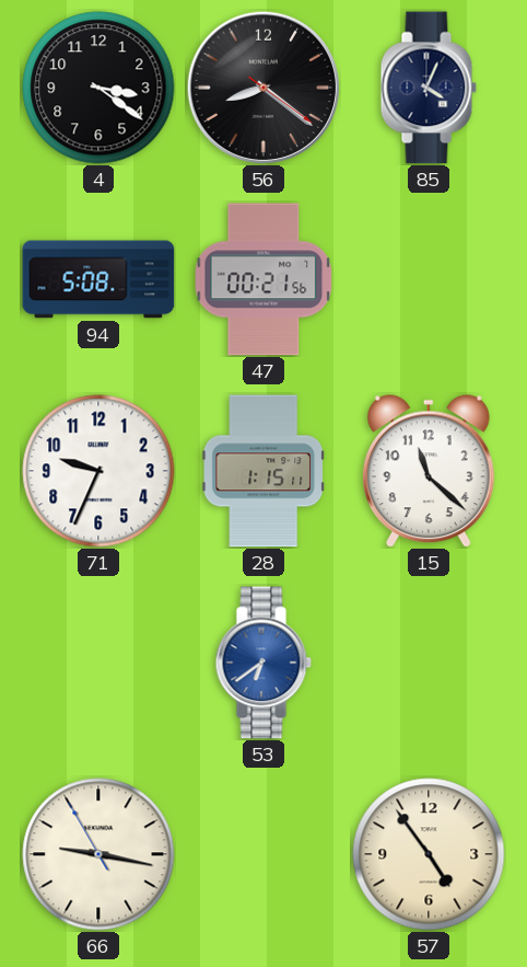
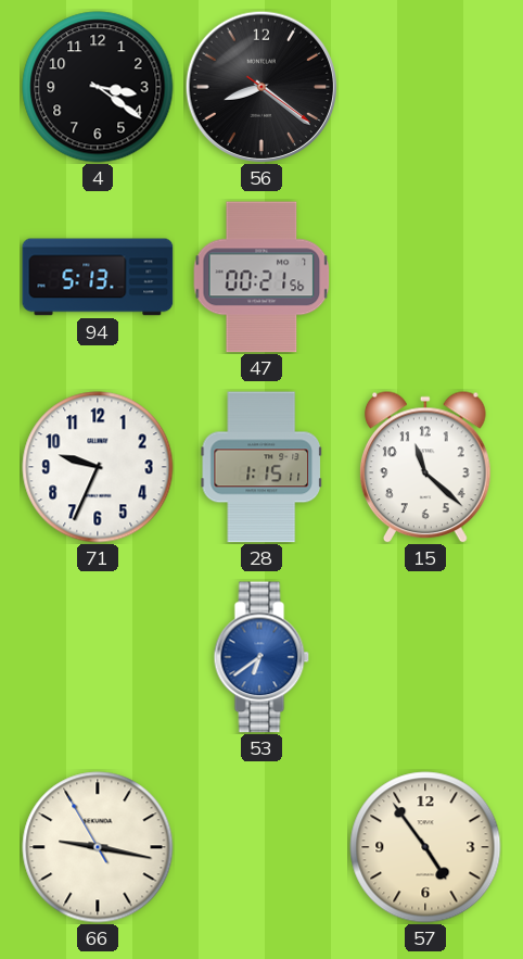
85: 4:04 -> none
94: 5:08 -> 5:13
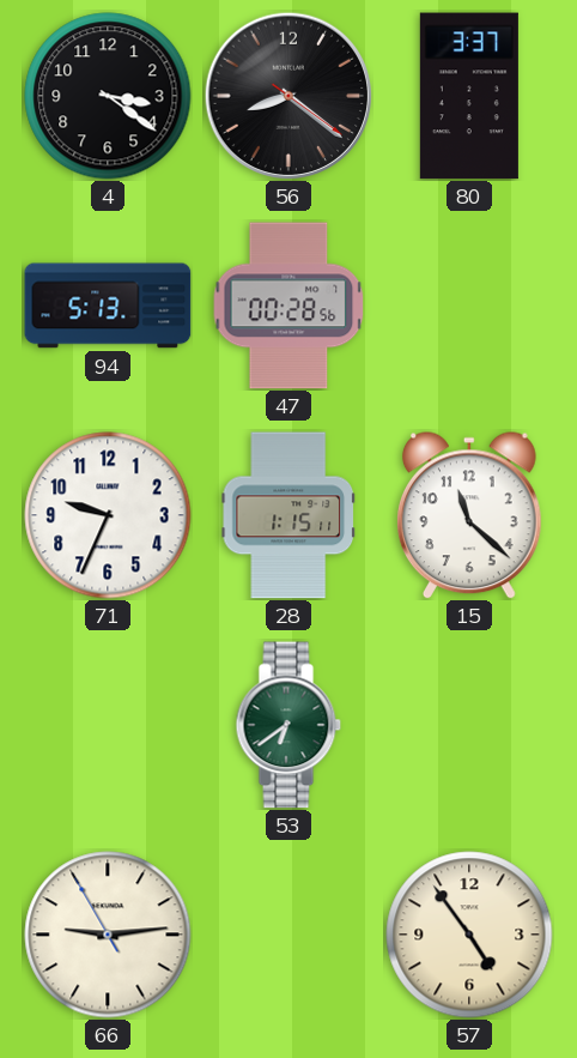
80: none -> 3:37
47: 00:21 -> 00:28
53 dial: blue -> green
66: 9:16 -> 9:13
